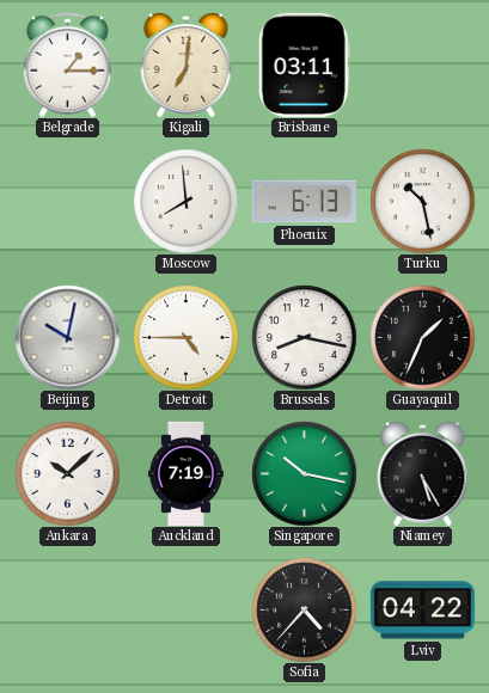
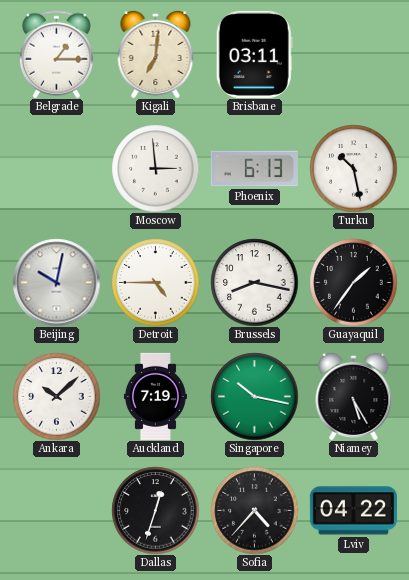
Moscow: 7:59 -> 2:59
Guayaquil: 1:34 -> 1:36
Dallas: none -> 12:33
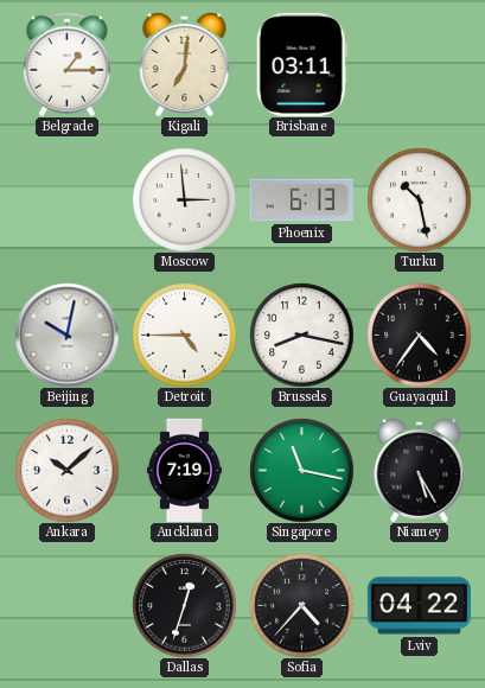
Guayaquil: 1:36 -> 4:36
Singapore: 10:17 -> 11:17
